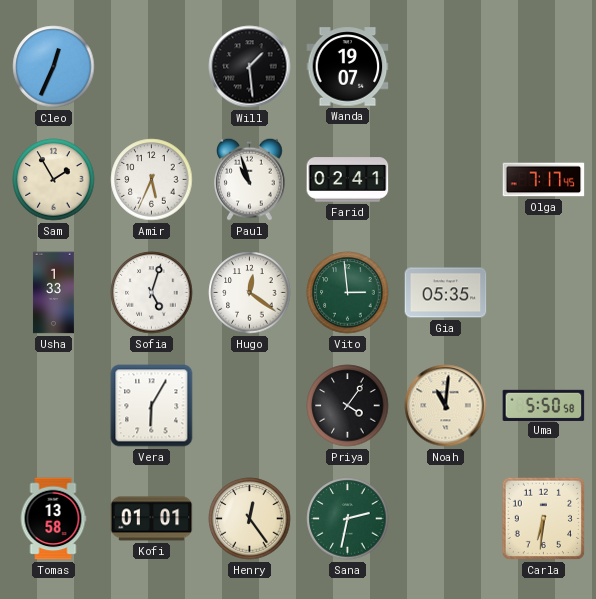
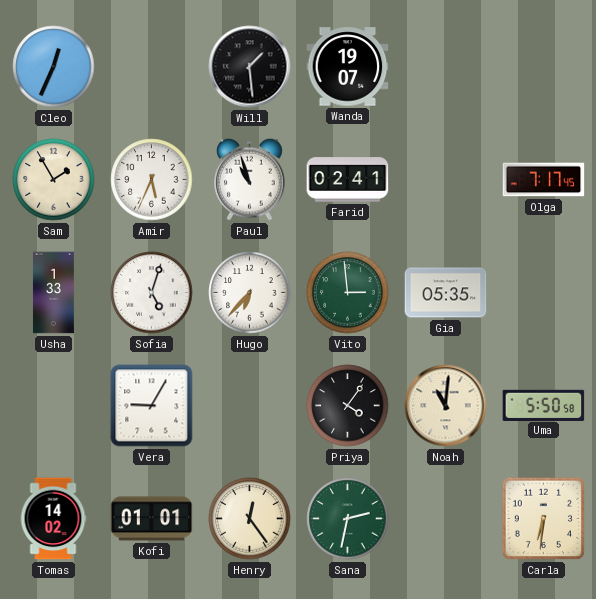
Hugo: 12:21 -> 6:37
Vera: 6:05 -> 9:05
Tomas: 13:58 -> 14:02
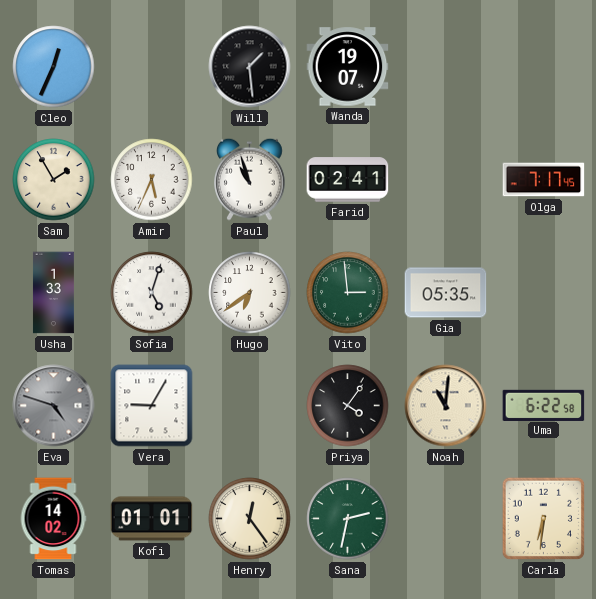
Hugo: 6:37 -> 6:39
Eva: none -> 4:48
Uma: 5:50 -> 6:22
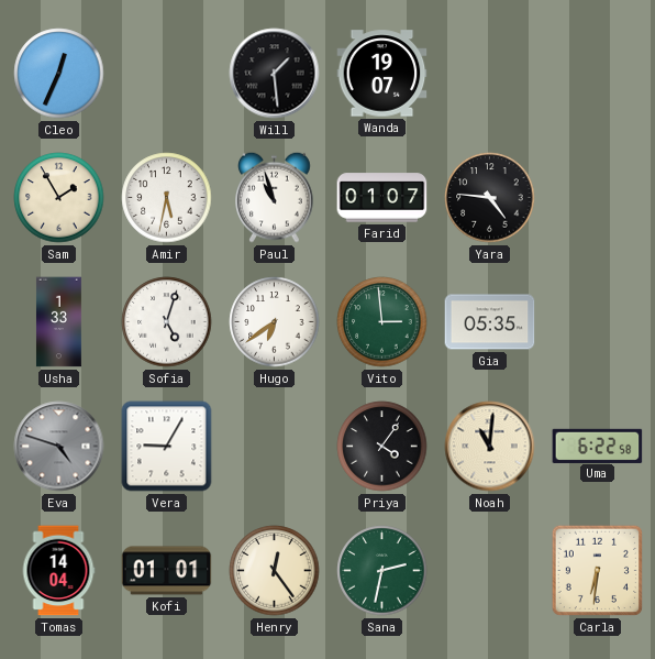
Amir: 5:34 -> 5:32
Farid: 02:41 -> 01:07
Yara: none -> 4:46
Olga: 7:17 -> none
Tomas: 14:02 -> 14:04
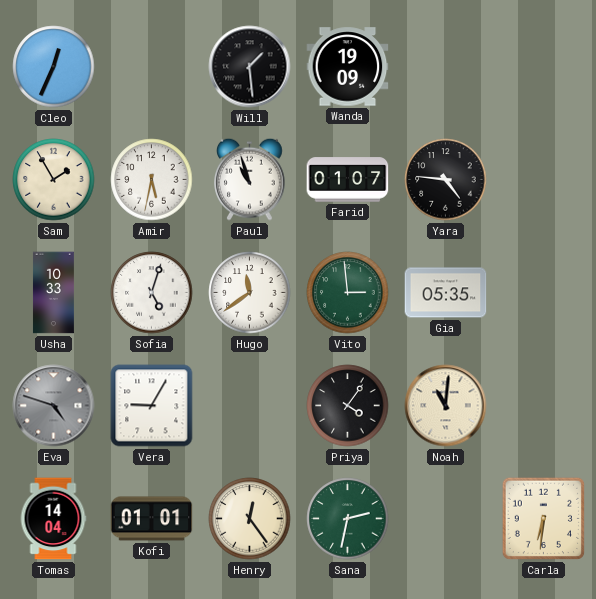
Wanda: 19:07 -> 19:09
Usha: 1:33 -> 10:33
Hugo: 6:39 -> 11:39
Uma: 6:22 -> none
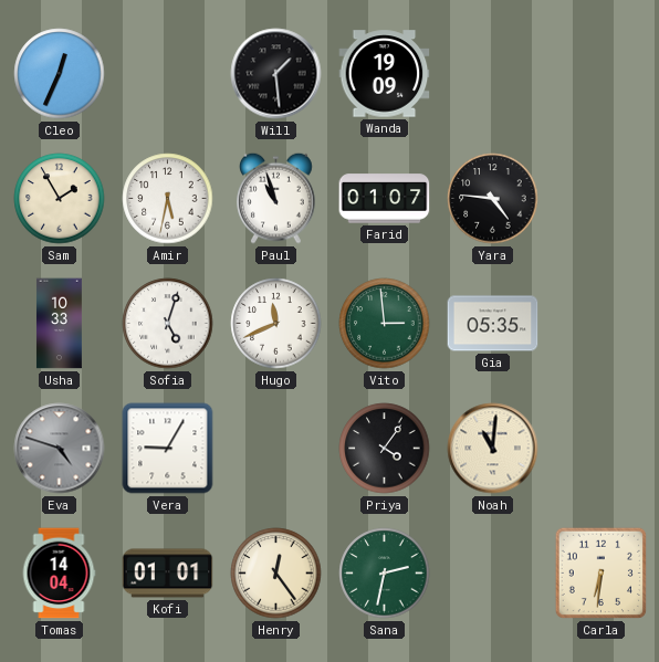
Hugo: 11:39 -> 11:41
